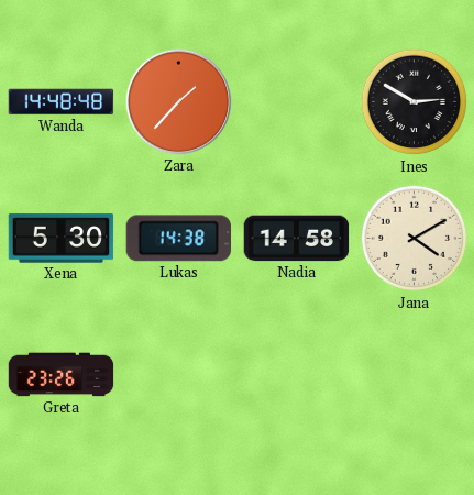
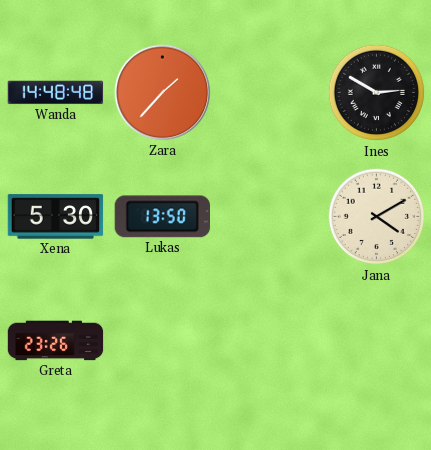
Lukas: 14:38 -> 13:50
Nadia: 14:58 -> none
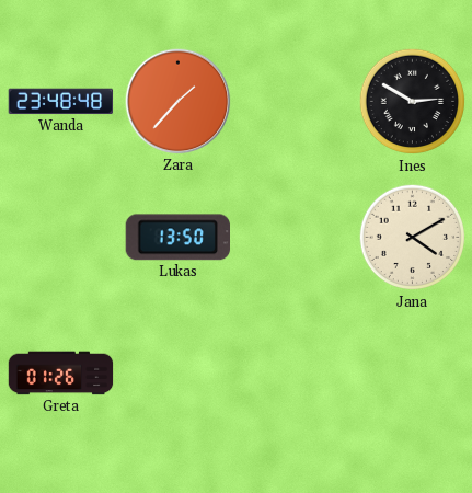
Wanda: 14:48 -> 23:48
Xena: 5:30 -> none
Greta: 23:26 -> 01:26
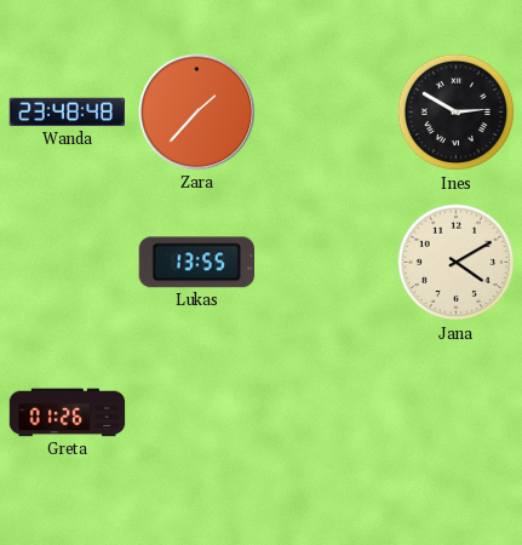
Lukas: 13:50 -> 13:55
